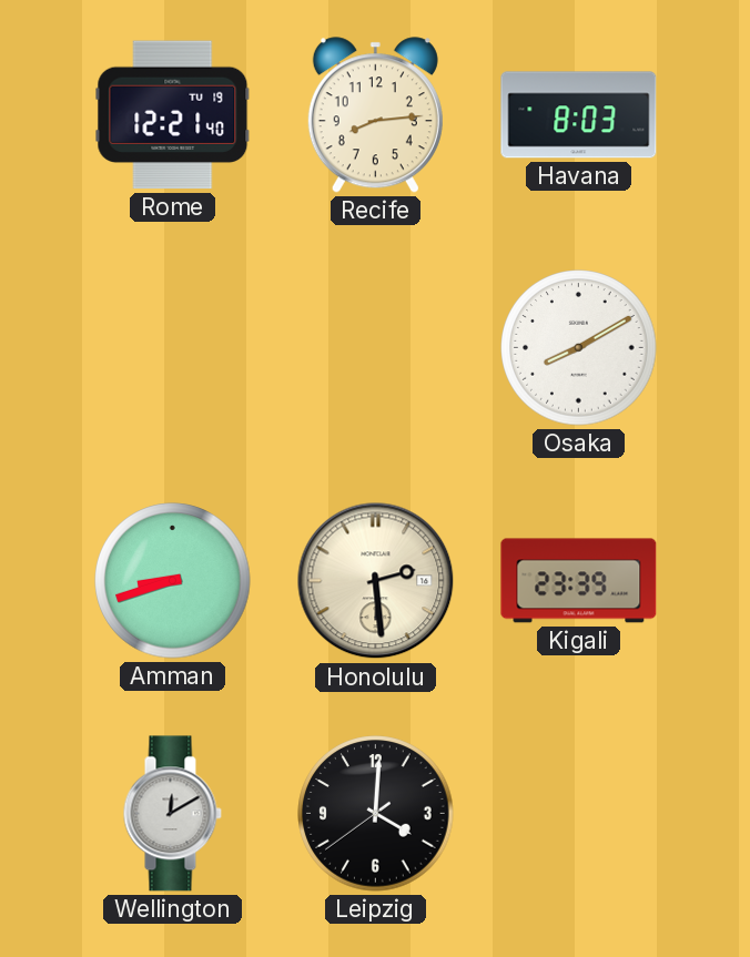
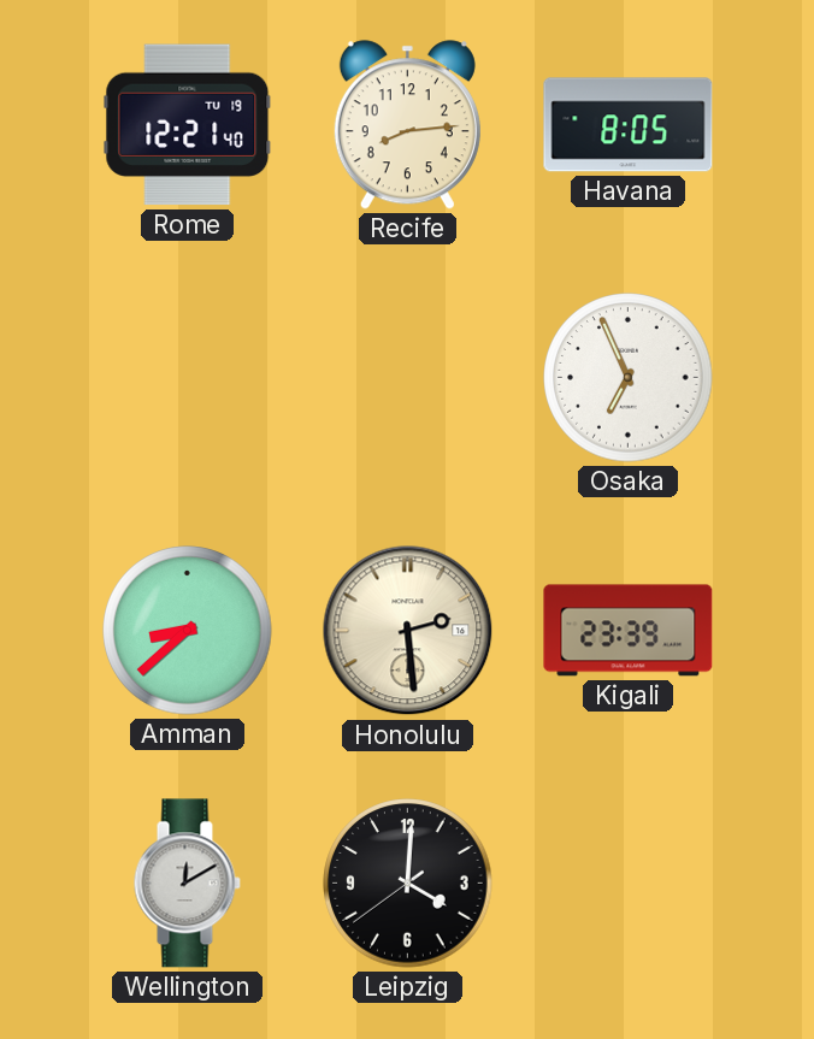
Havana: 8:03 -> 8:05
Osaka: 8:10 -> 6:56
Amman: 8:42 -> 8:38
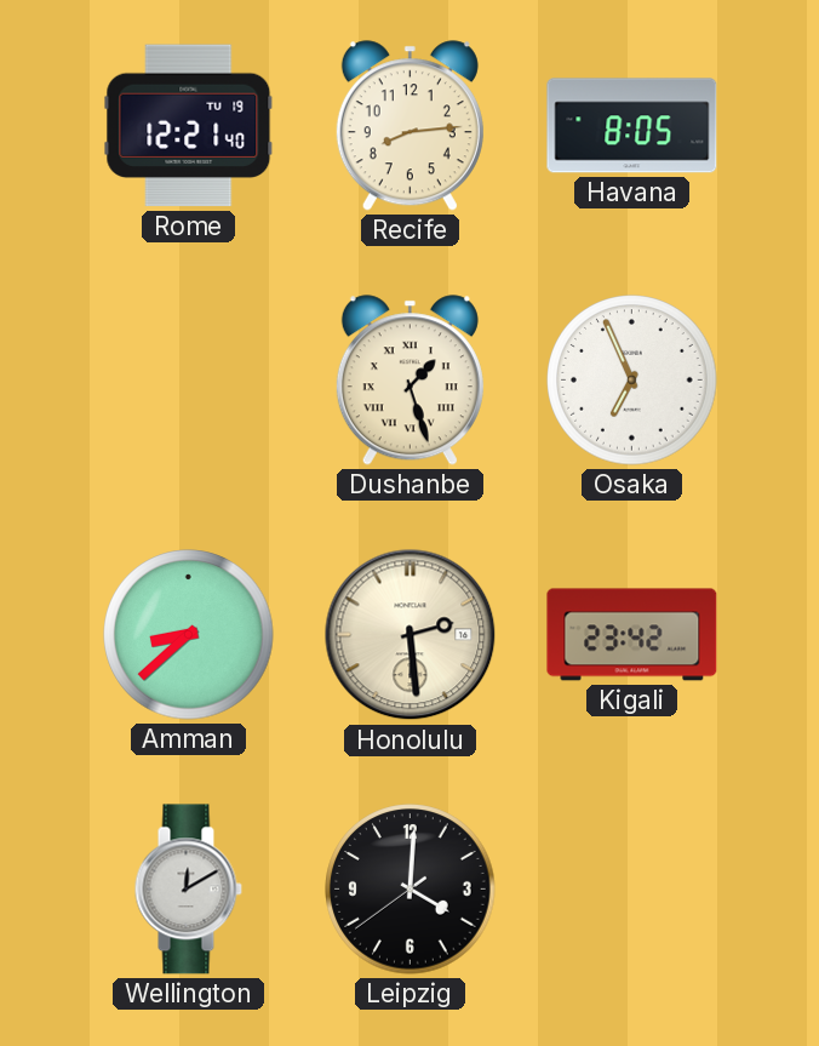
Dushanbe: none -> 1:27
Kigali: 23:39 -> 23:42
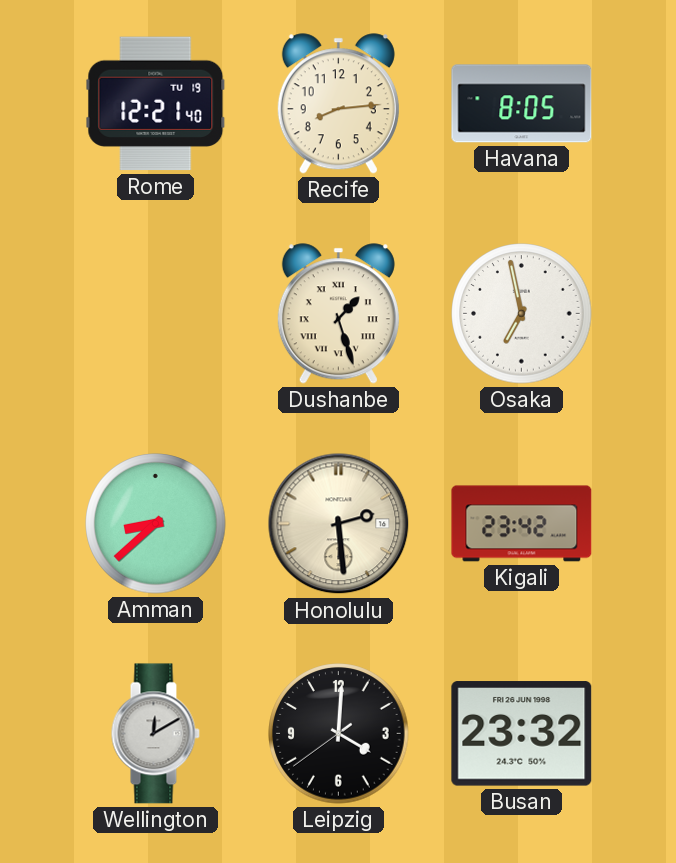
Osaka: 6:56 -> 6:58
Busan: none -> 23:32
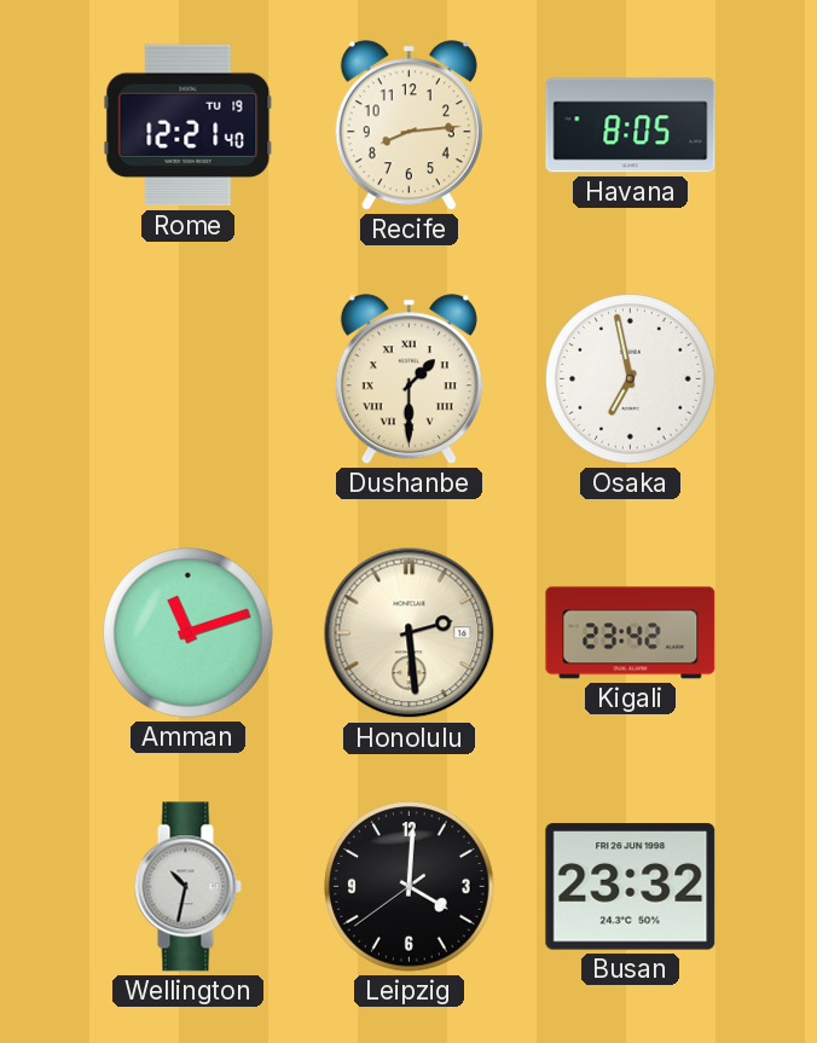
Dushanbe: 1:27 -> 1:30
Amman: 8:38 -> 11:12
Wellington: 12:10 -> 10:32
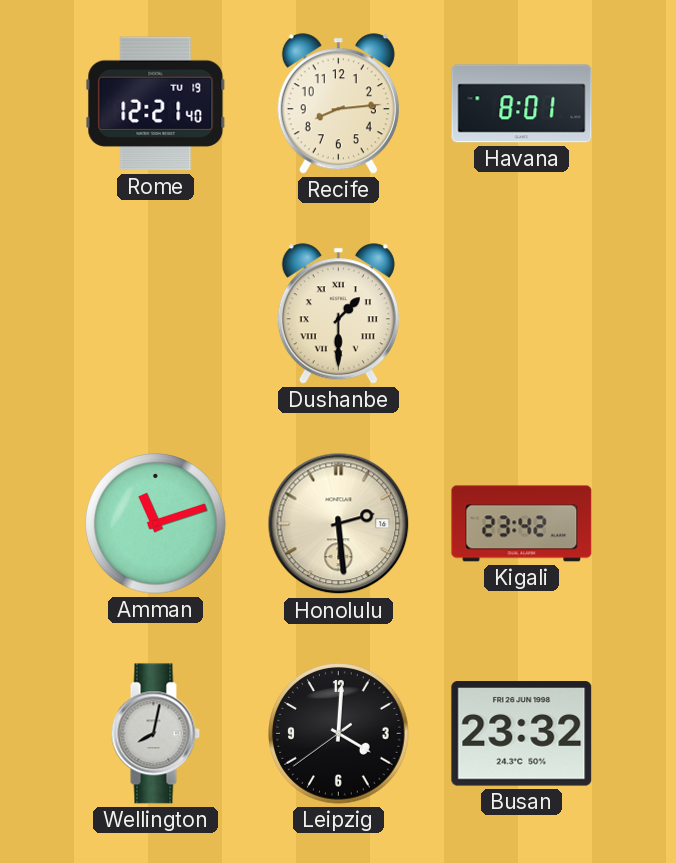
Havana: 8:05 -> 8:01
Osaka: 6:58 -> none
Wellington: 10:32 -> 8:02
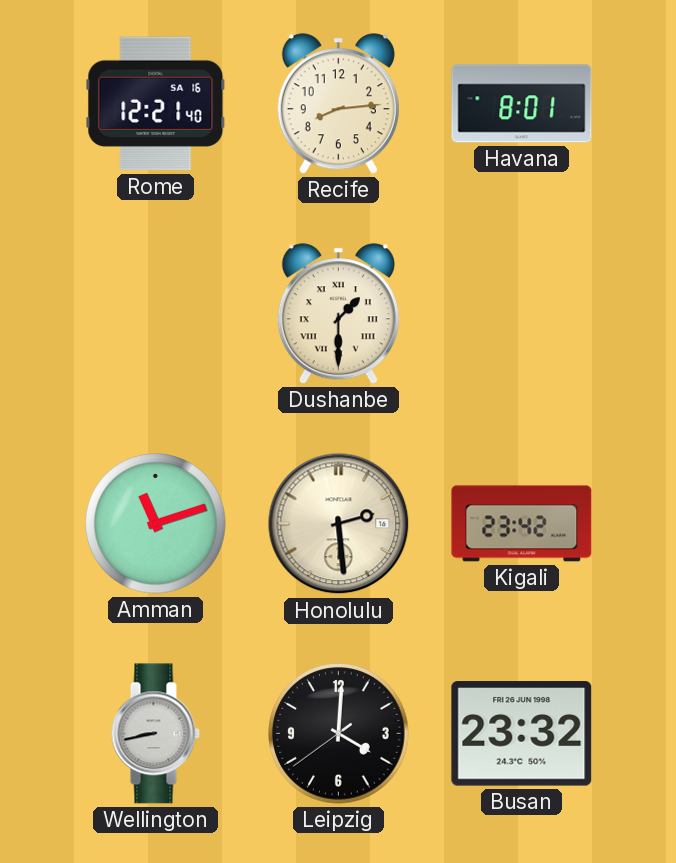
Rome date: TU 19 -> SA 16
Wellington: 8:02 -> 8:43
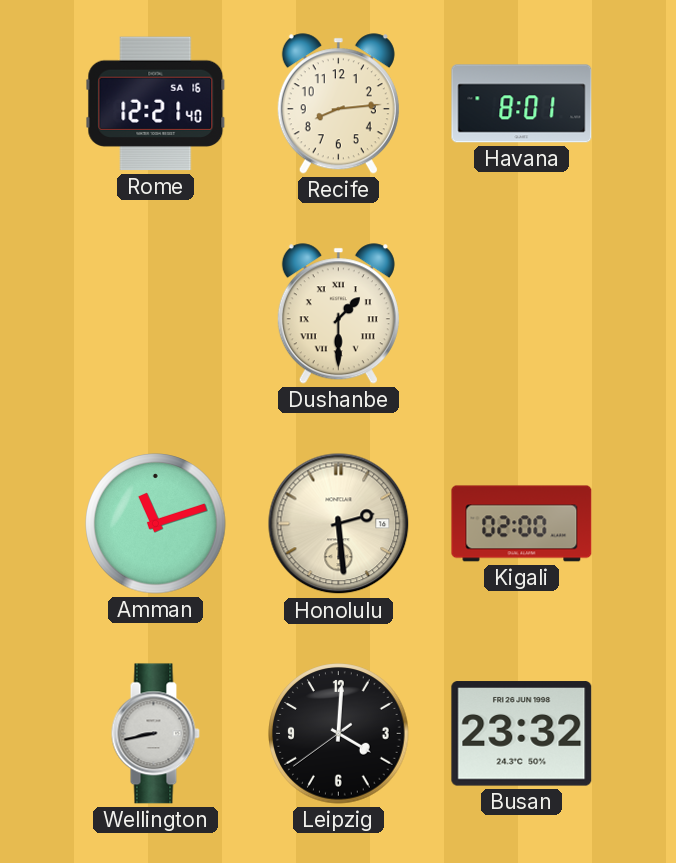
Kigali: 23:42 -> 02:00
